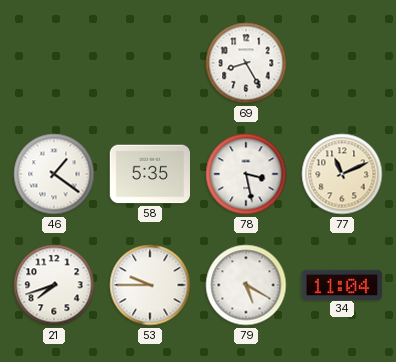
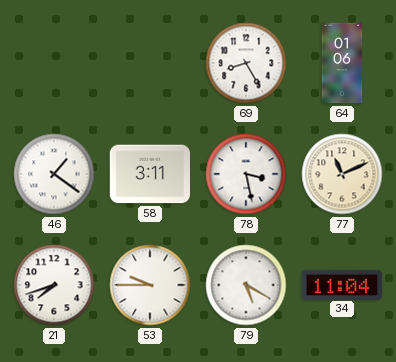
64: none -> 01:06
58: 5:35 -> 3:11
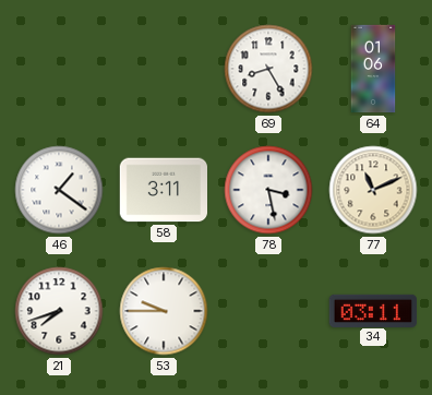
79: 5:20 -> none
34: 11:04 -> 03:11
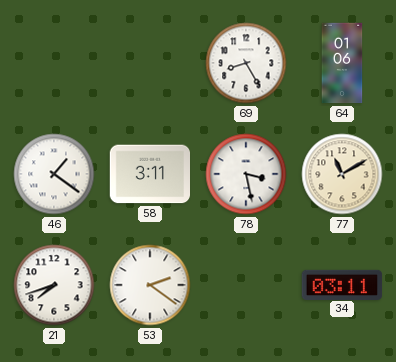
77: 11:11 -> 11:10
53: 9:45 -> 2:21
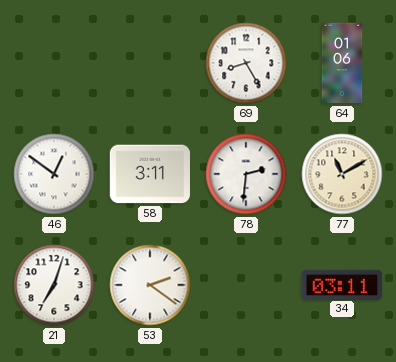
46: 1:21 -> 12:51
78: 3:28 -> 2:31
21: 7:42 -> 7:03
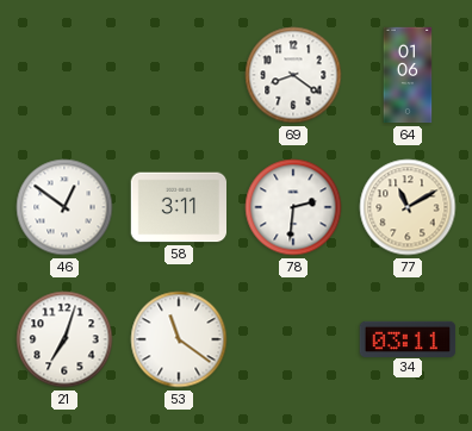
69: 8:25 -> 8:21
53: 2:21 -> 11:21
